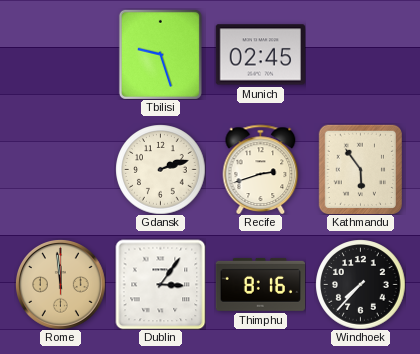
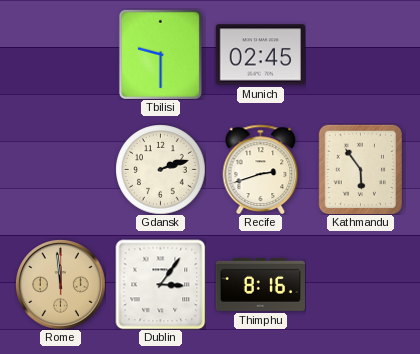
Tbilisi: 9:27 -> 9:30
Windhoek: 7:37 -> none
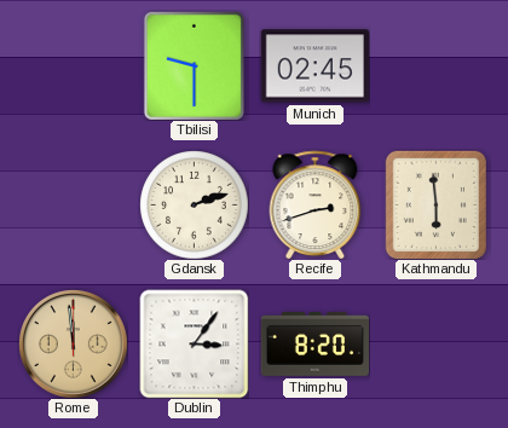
Kathmandu: 5:54 -> 5:59
Thimphu: 8:16 -> 8:20
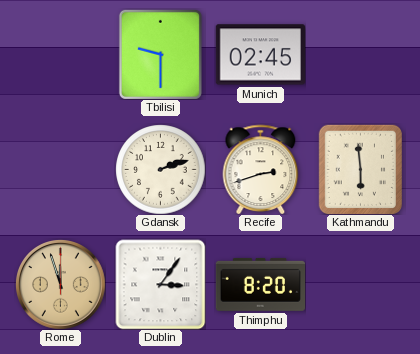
Rome: 11:59 -> 11:57
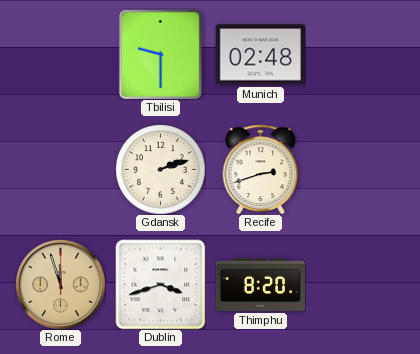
Munich: 02:45 -> 02:48
Kathmandu: 5:59 -> none
Dublin: 3:06 -> 3:42
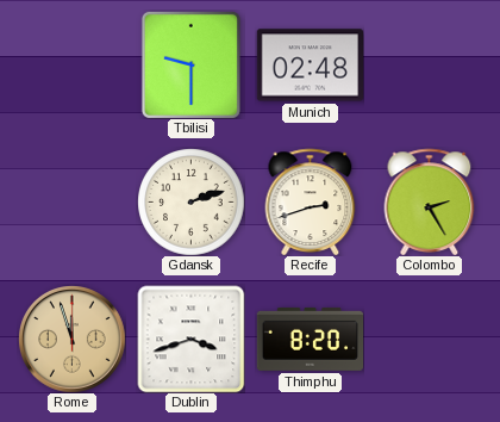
Colombo: none -> 2:25
